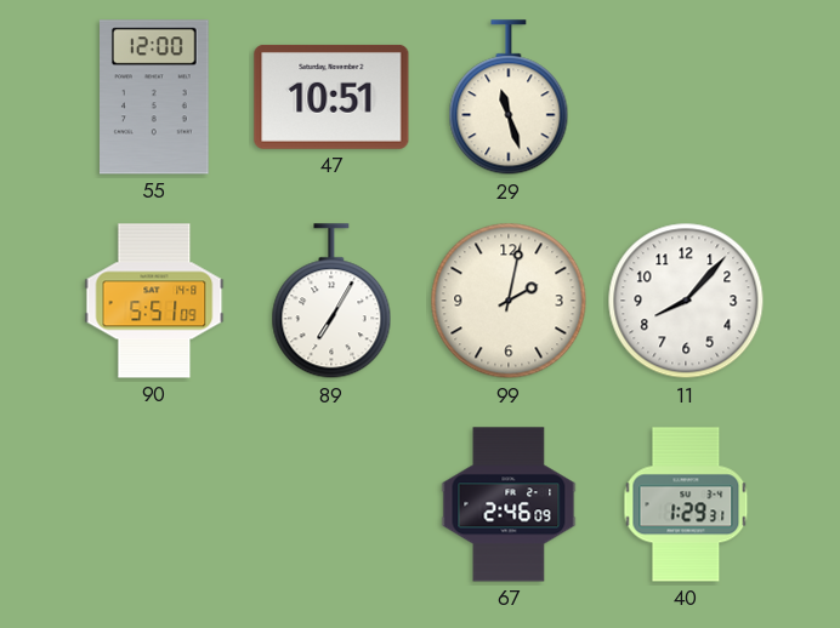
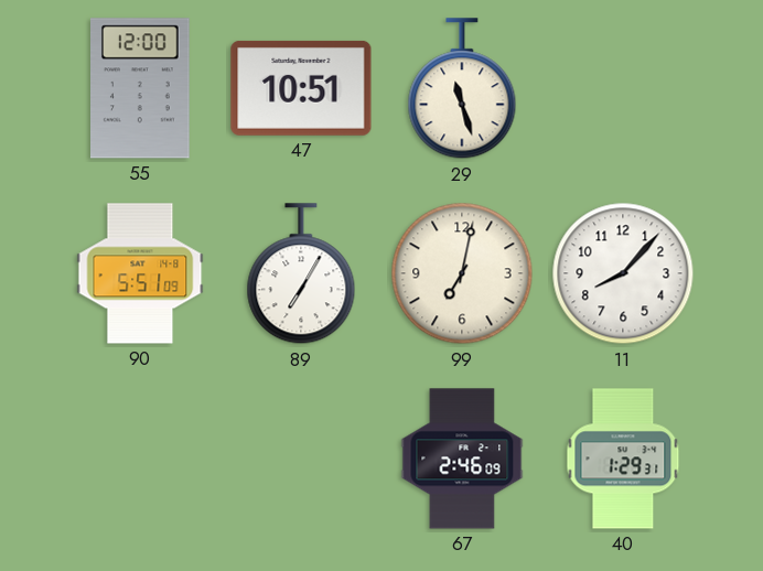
99: 2:02 -> 7:02
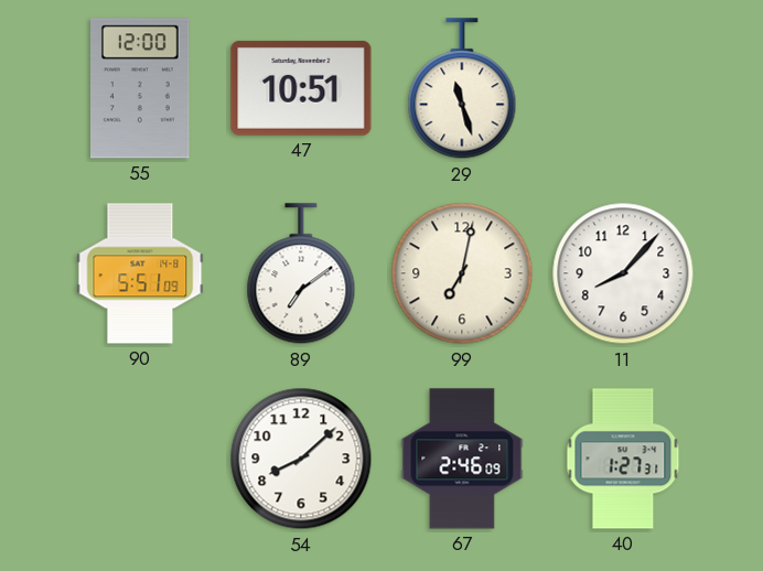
89: 7:05 -> 7:09
54: none -> 8:08
40: 1:29 -> 1:27
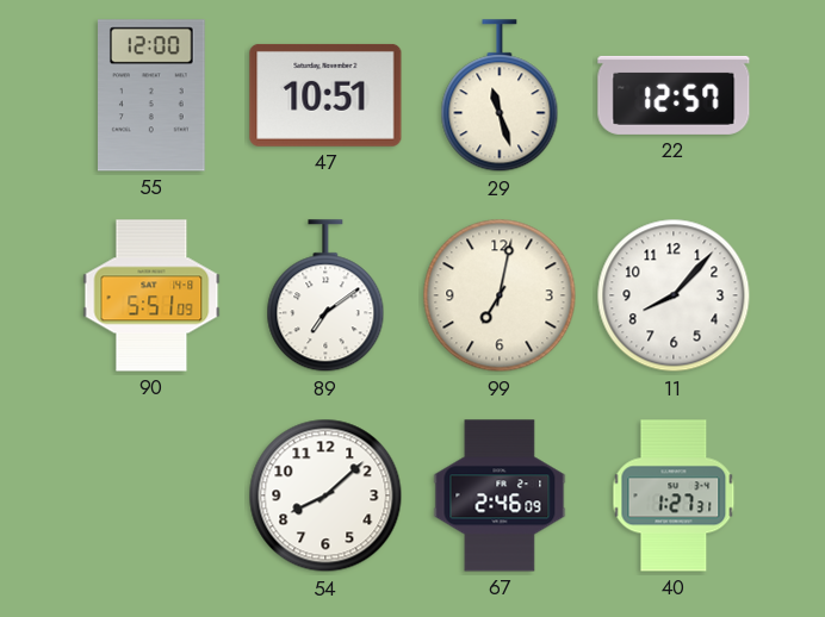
22: none -> 12:57
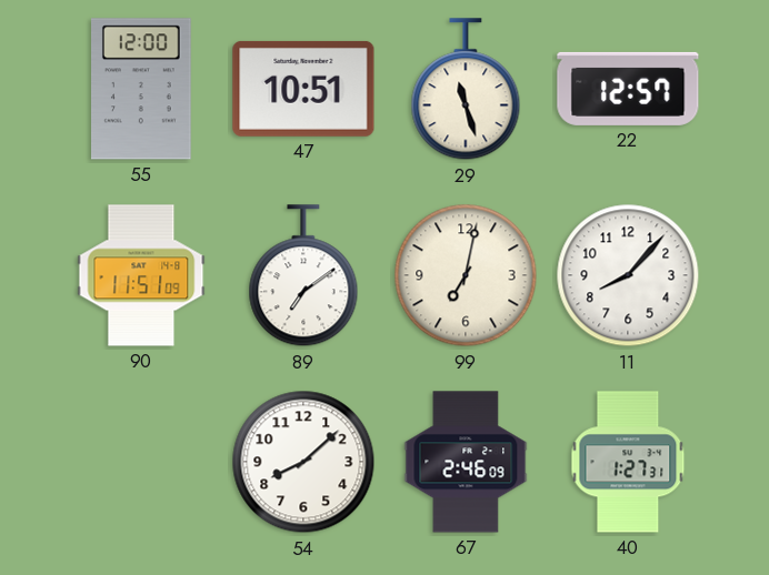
90: 5:51 -> 11:51
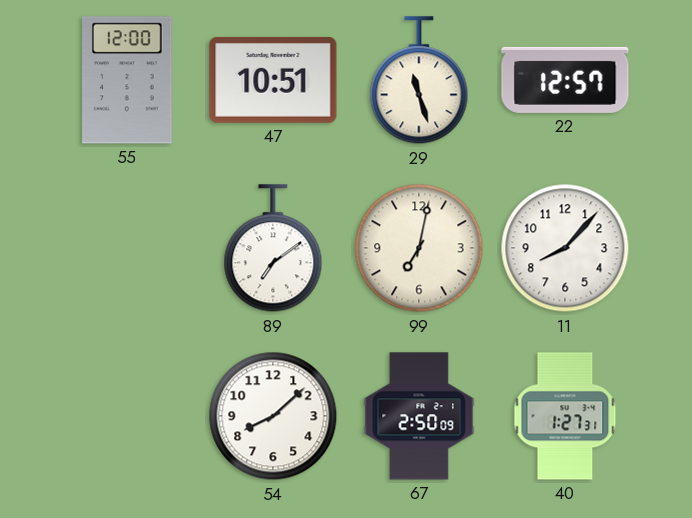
90: 11:51 -> none
67: 2:46 -> 2:50
